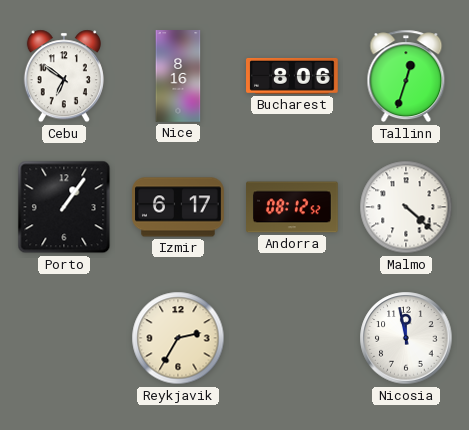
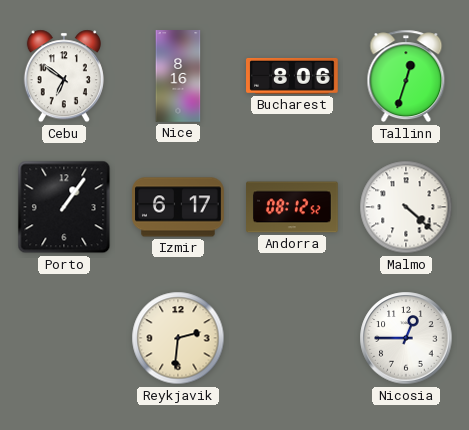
Reykjavik: 2:35 -> 2:31
Nicosia: 11:58 -> 12:45
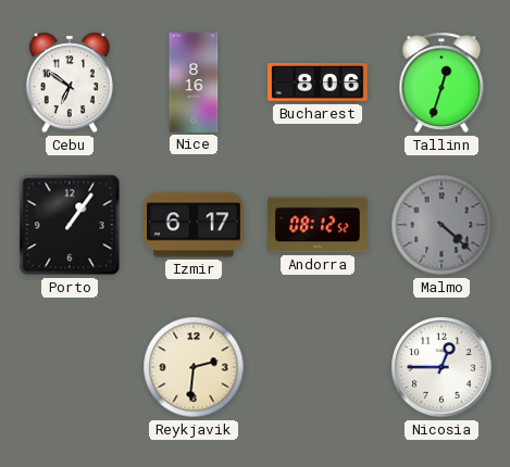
Malmo dial: white -> grey
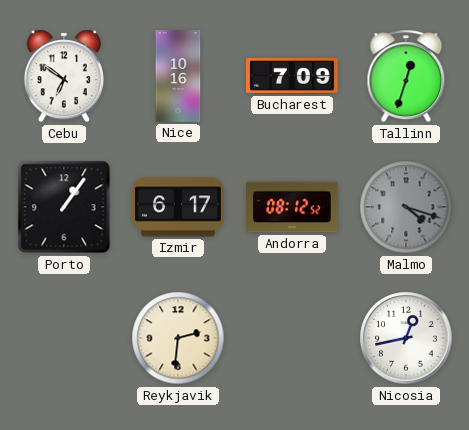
Nice: 8:16 -> 10:16
Bucharest: 8:06 -> 7:09
Malmo: 4:22 -> 4:18
Nicosia: 12:45 -> 12:43
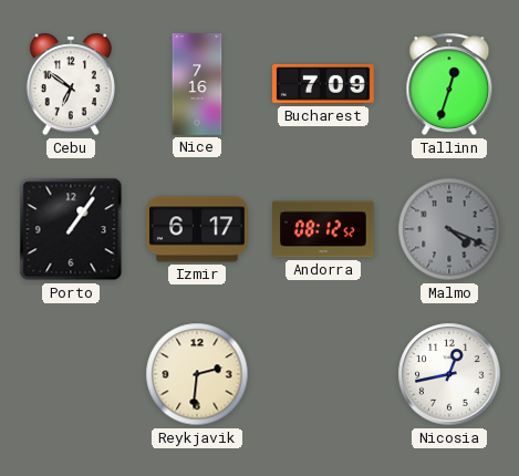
Nice: 10:16 -> 7:16
Malmo: 4:18 -> 4:19
